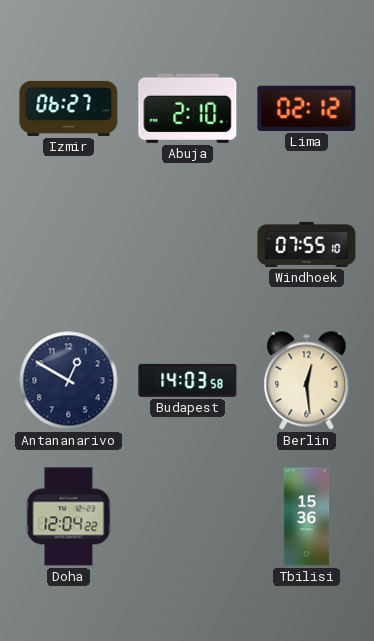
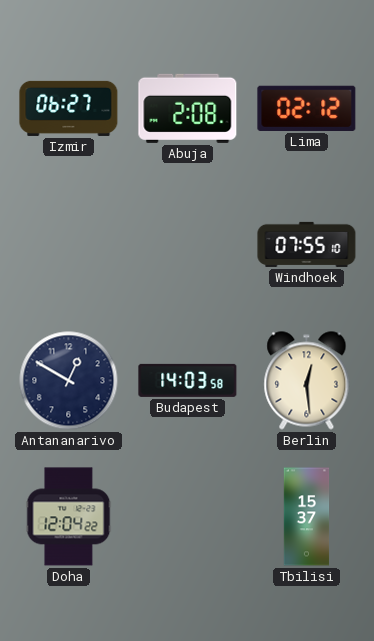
Abuja: 2:10 -> 2:08
Tbilisi: 15:36 -> 15:37
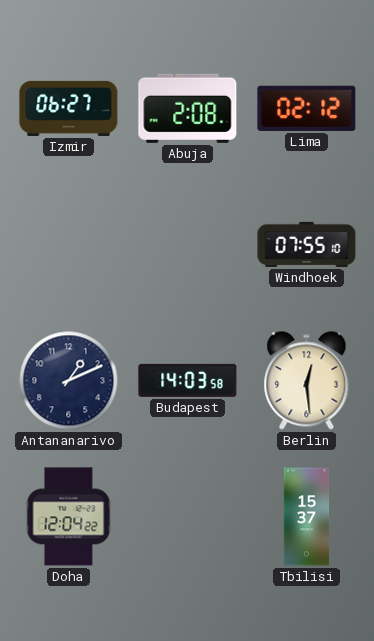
Antananarivo: 12:50 -> 1:11
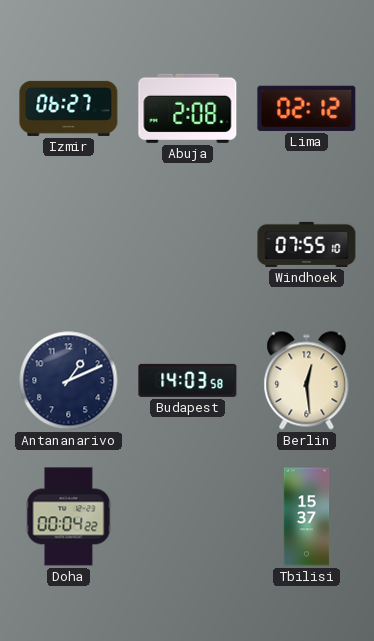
Doha: 12:04 -> 00:04
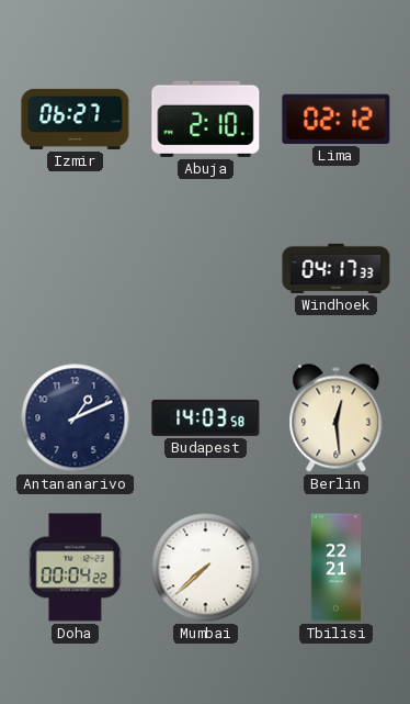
Abuja: 2:08 -> 2:10
Windhoek: 07:55 -> 04:17
Mumbai: none -> 7:38
Tbilisi: 15:37 -> 22:21
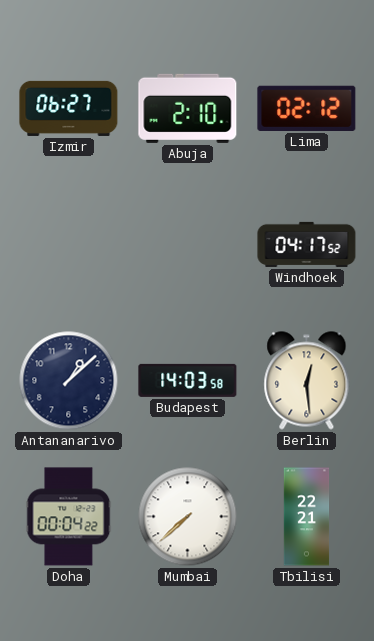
Windhoek: 04:17:33 -> 04:17:52
Antananarivo: 1:11 -> 1:08
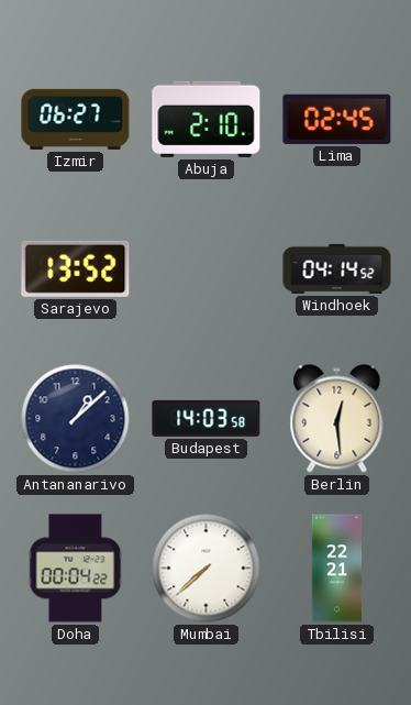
Lima: 02:12 -> 02:45
Sarajevo: none -> 13:52
Windhoek: 04:17 -> 04:14
